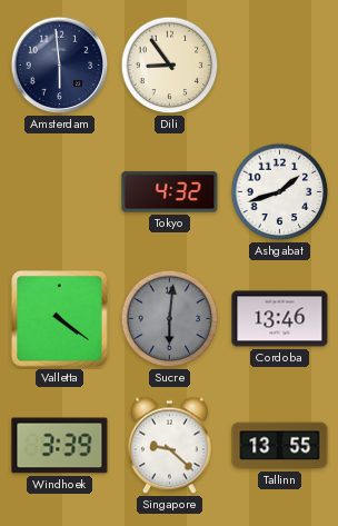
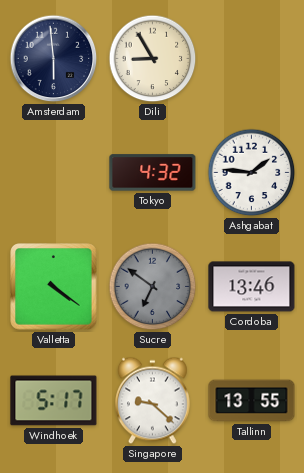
Dili: 8:54 -> 8:55
Ashgabat: 1:42 -> 1:46
Sucre: 6:01 -> 6:51
Windhoek: 3:39 -> 5:17
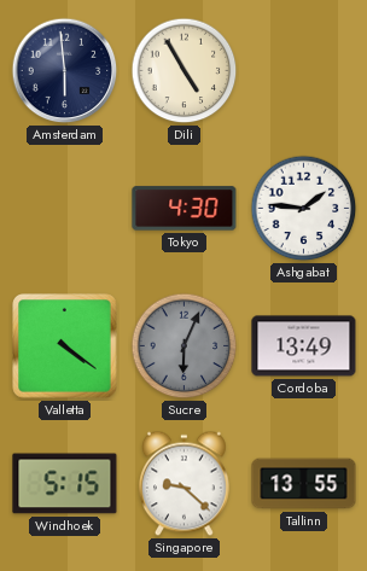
Dili: 8:55 -> 4:55
Tokyo: 4:32 -> 4:30
Sucre: 6:51 -> 6:04
Cordoba: 13:46 -> 13:49
Windhoek: 5:17 -> 5:15
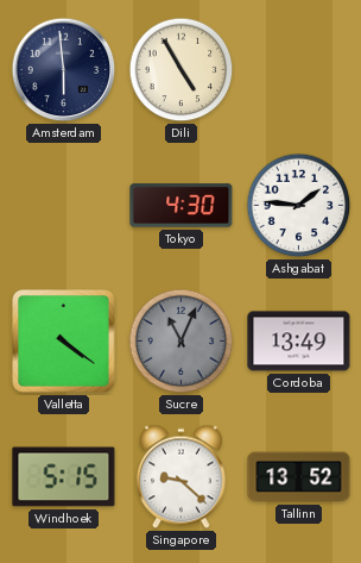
Sucre: 6:04 -> 11:04
Tallinn: 13:55 -> 13:52
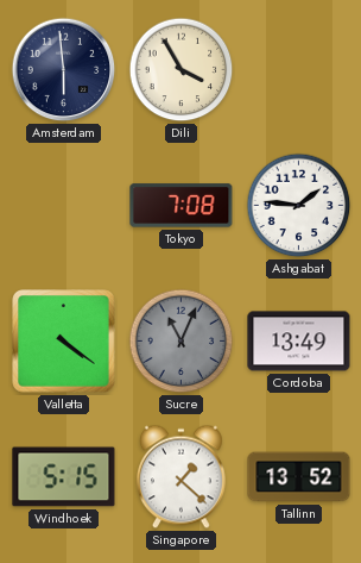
Dili: 4:55 -> 3:55
Tokyo: 4:30 -> 7:08
Singapore: 9:22 -> 1:22
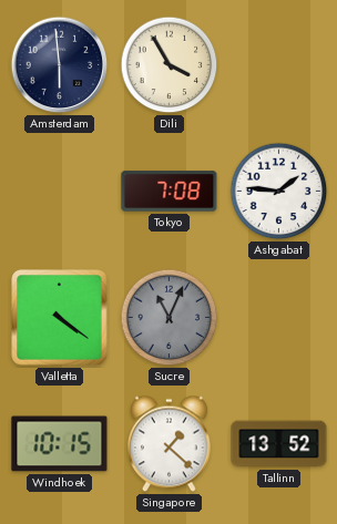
Cordoba: 13:49 -> none
Windhoek: 5:15 -> 10:15
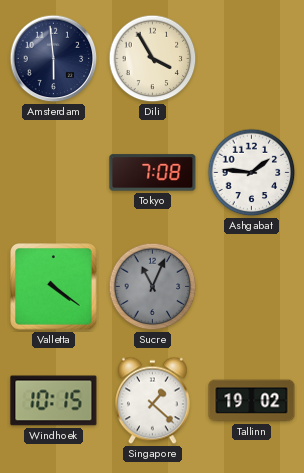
Tallinn: 13:52 -> 19:02
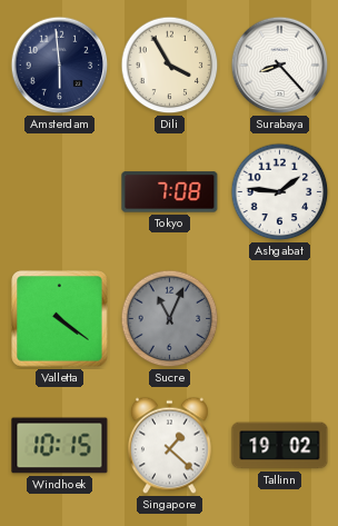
Surabaya: none -> 8:23
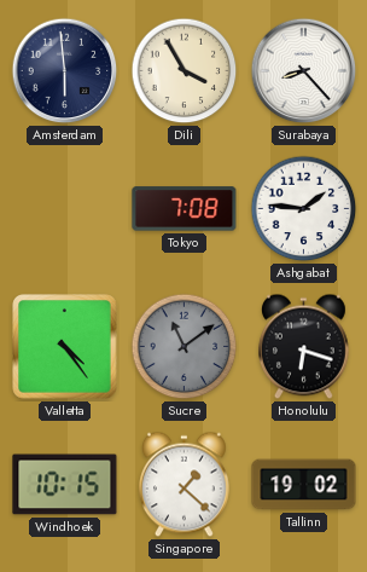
Valletta: 4:21 -> 4:24
Sucre: 11:04 -> 11:09
Honolulu: none -> 6:18
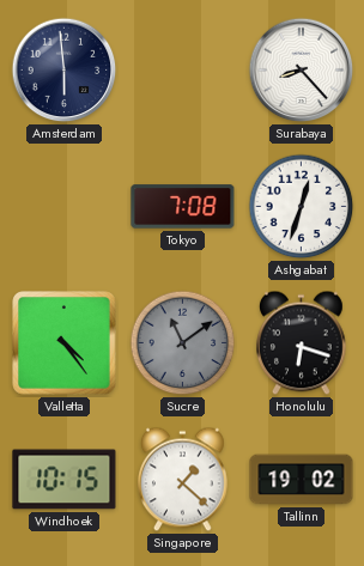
Dili: 3:55 -> none
Ashgabat: 1:46 -> 12:33
